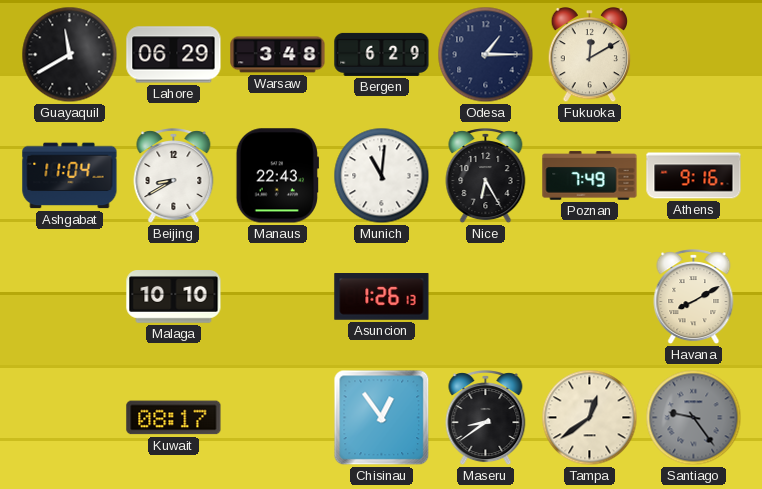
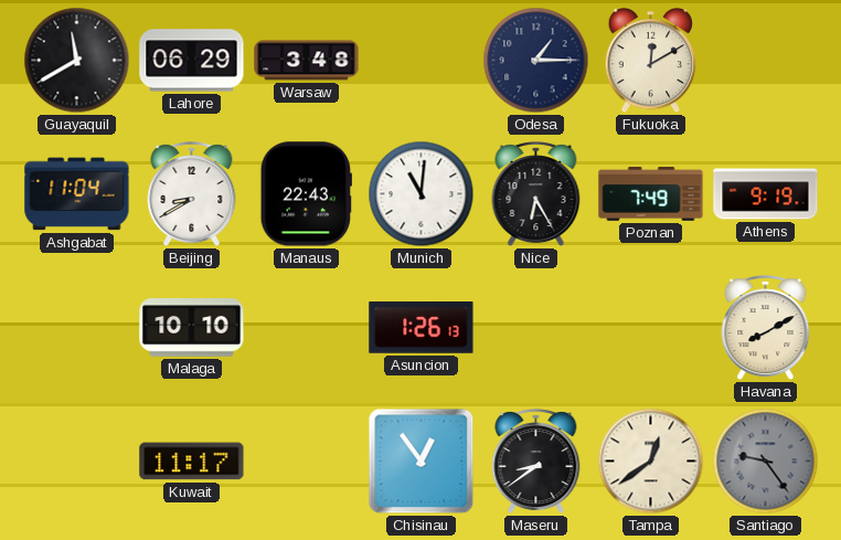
Bergen: 6:29 -> none
Athens: 9:16 -> 9:19
Kuwait: 08:17 -> 11:17
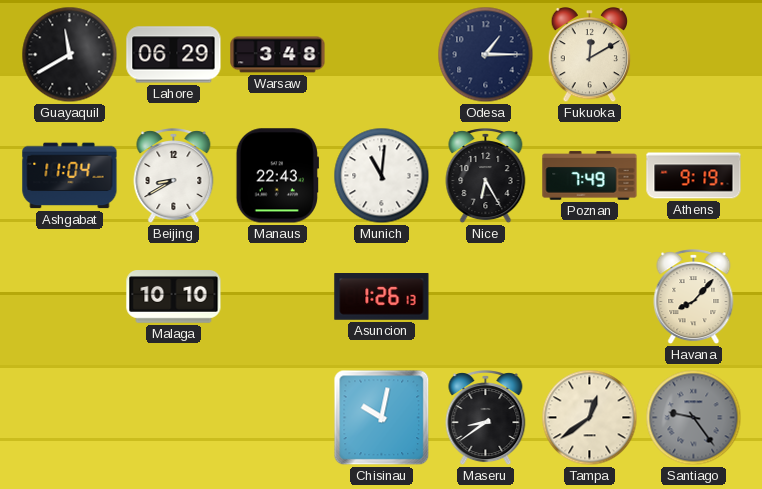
Havana: 8:10 -> 8:07
Kuwait: 11:17 -> none
Chisinau: 12:54 -> 10:02
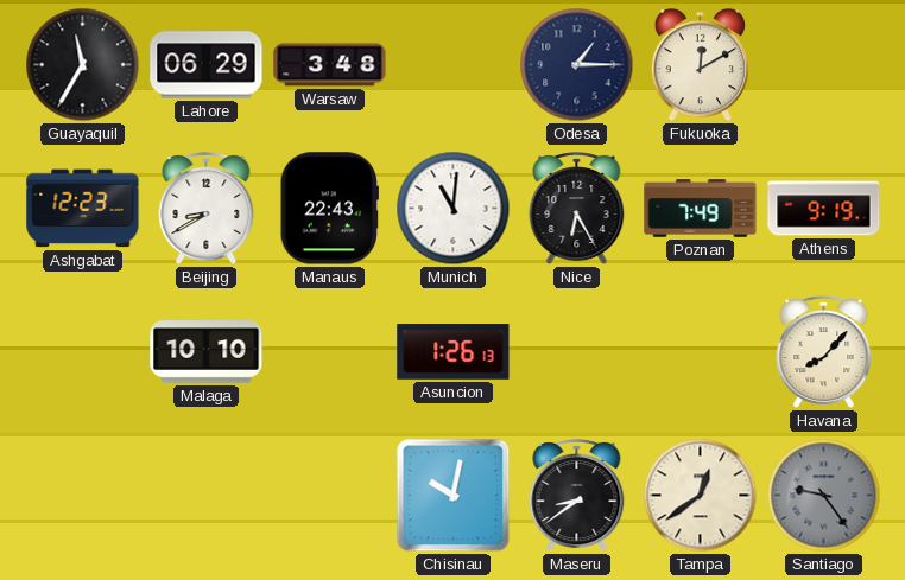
Guayaquil: 11:40 -> 11:35
Ashgabat: 11:04 -> 12:23
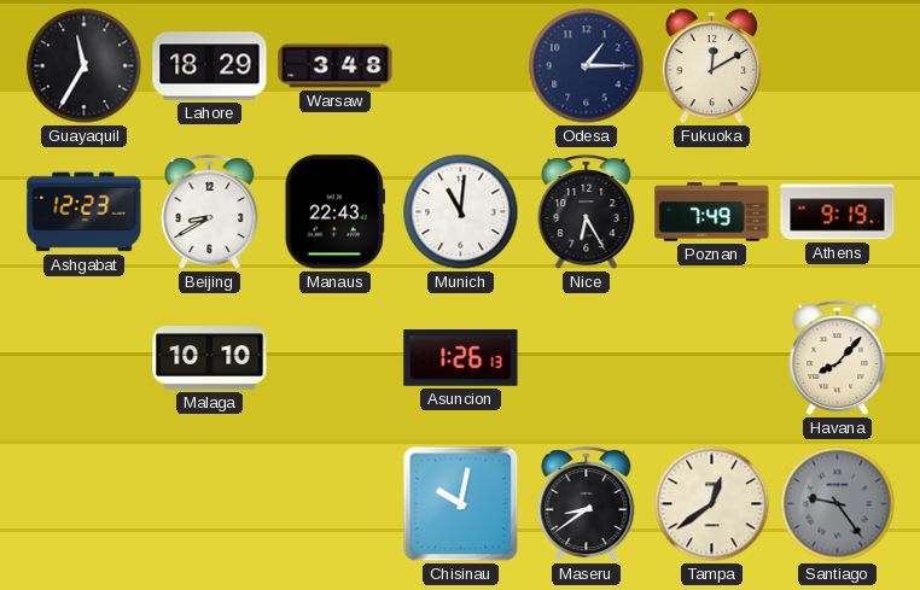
Lahore: 06:29 -> 18:29
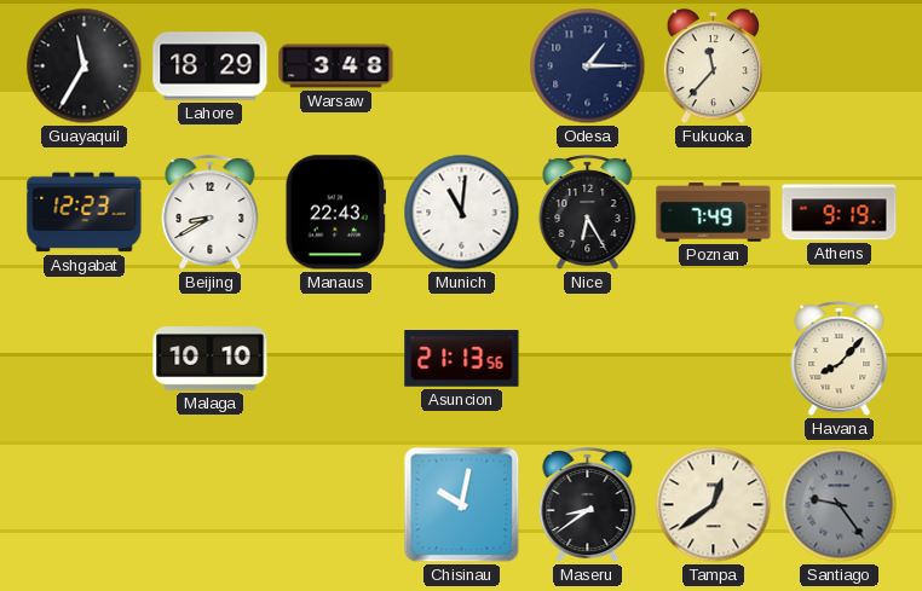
Fukuoka: 12:10 -> 11:37
Asuncion: 1:26 -> 21:13
